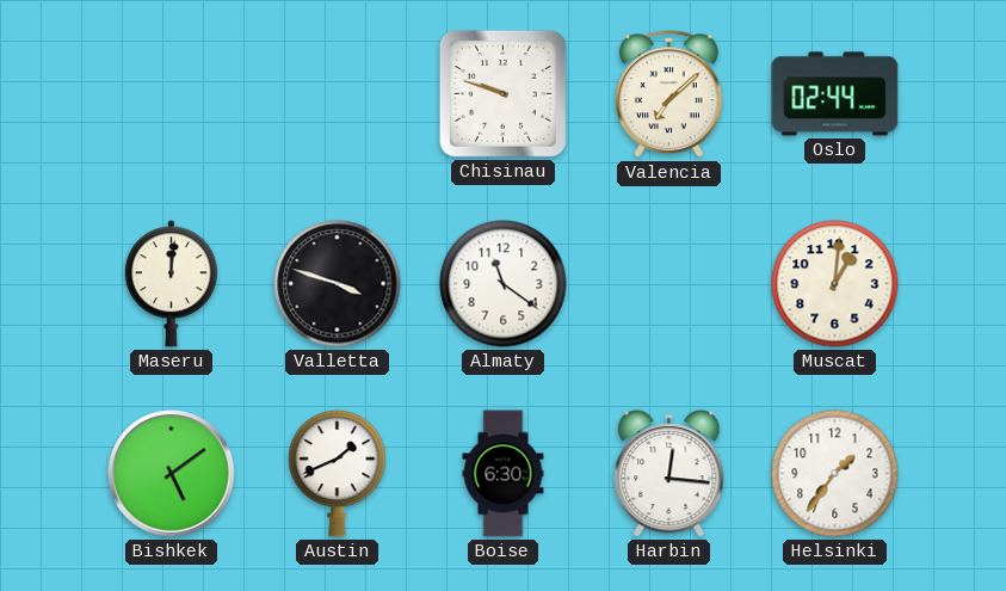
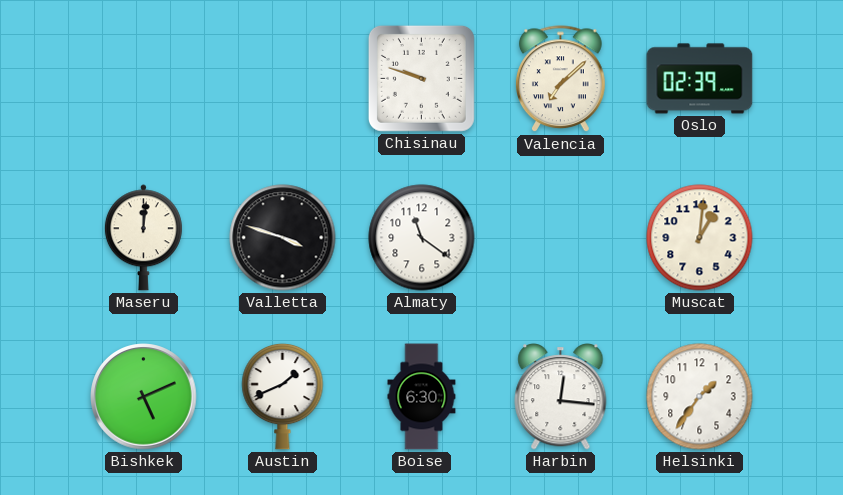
Oslo: 02:44 -> 02:39
Bishkek: 5:09 -> 5:11
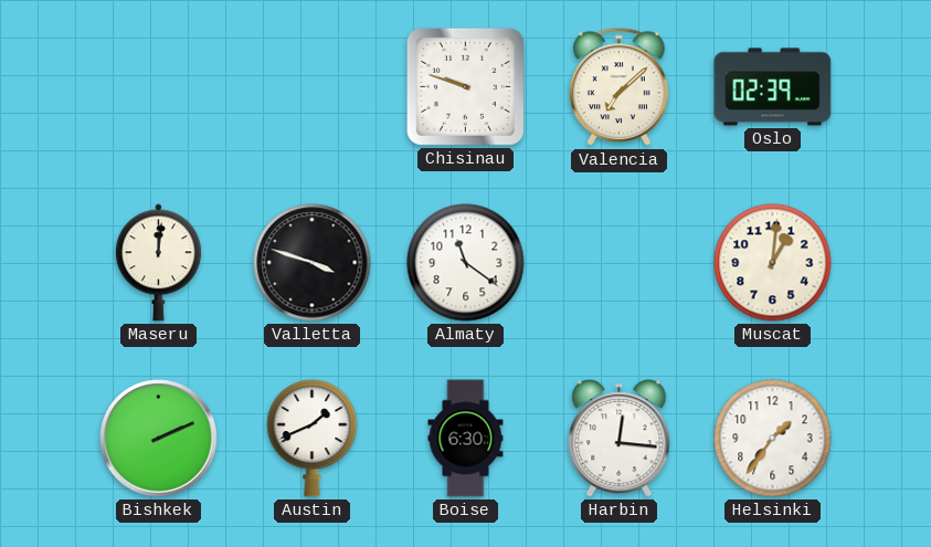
Bishkek: 5:11 -> 2:11
